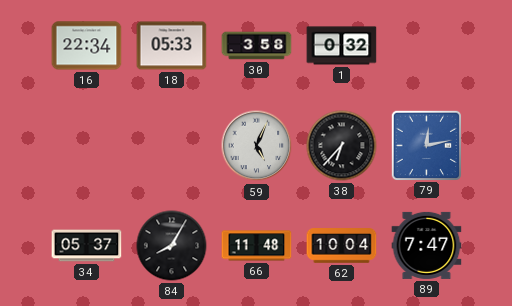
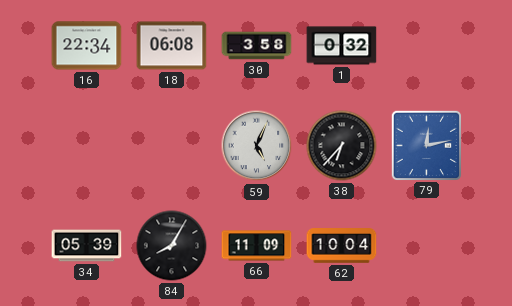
18: 05:33 -> 06:08
34: 05:37 -> 05:39
66: 11:48 -> 11:09
89: 7:47 -> none
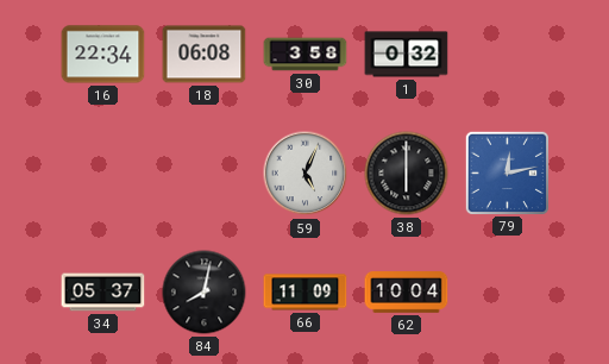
38: 6:37 -> 6:00
34: 05:39 -> 05:37
84: 8:05 -> 8:02
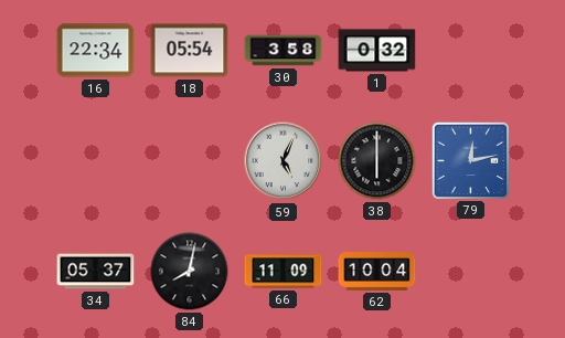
18: 06:08 -> 05:54
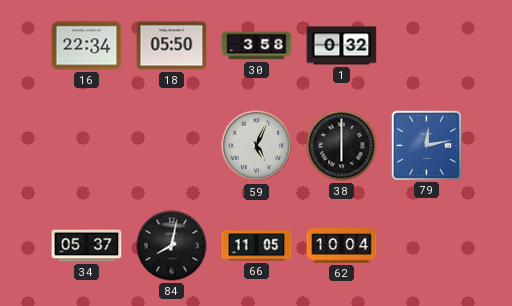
18: 05:54 -> 05:50
66: 11:09 -> 11:05
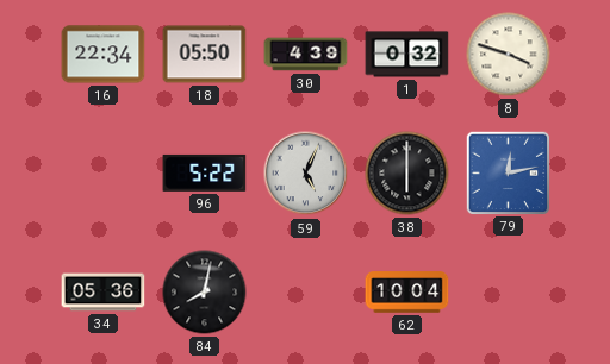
30: 3:58 -> 4:39
8: none -> 3:48
96: none -> 5:22
34: 05:37 -> 05:36
66: 11:05 -> none
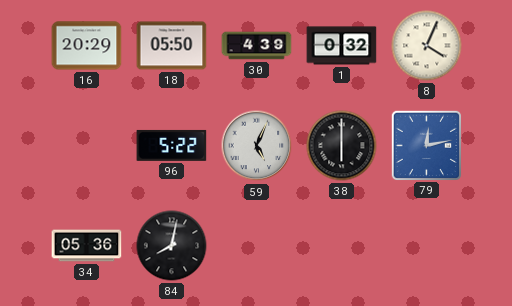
16: 22:34 -> 20:29
8: 3:48 -> 4:04
62: 10:04 -> none
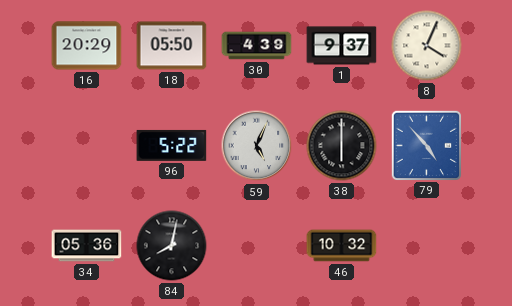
1: 0:32 -> 9:37
79: 12:13 -> 4:53
46: none -> 10:32
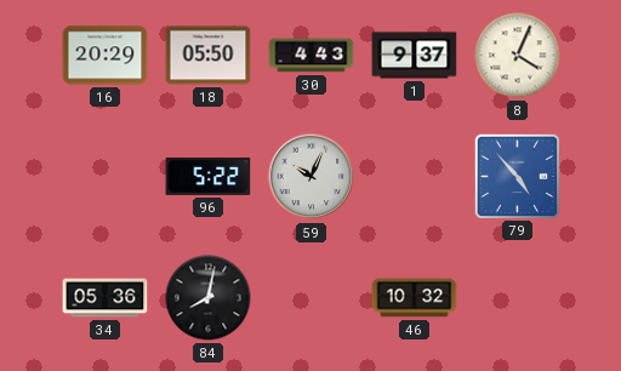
30: 4:39 -> 4:43
59: 5:04 -> 10:04
38: 6:00 -> none
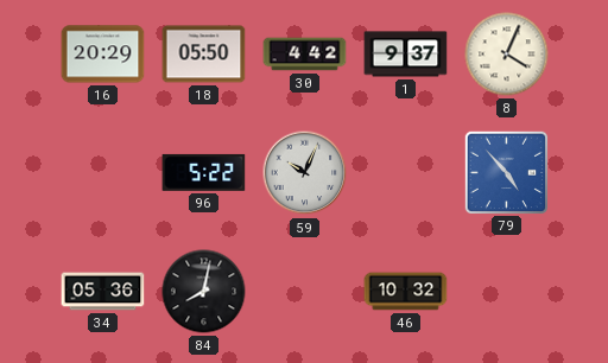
30: 4:43 -> 4:42
